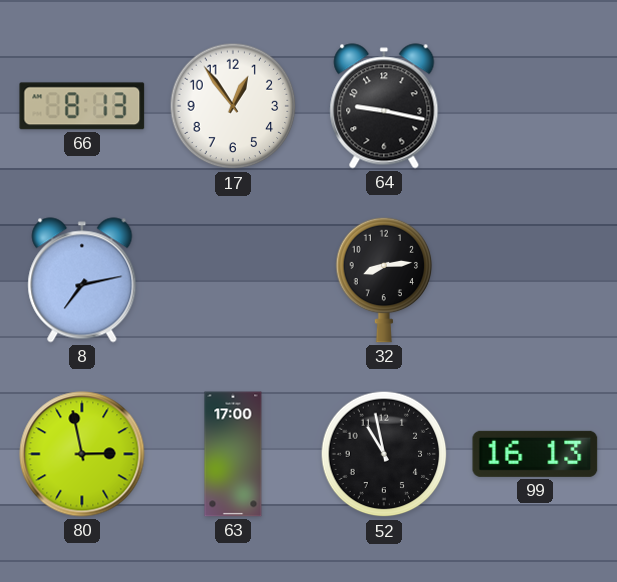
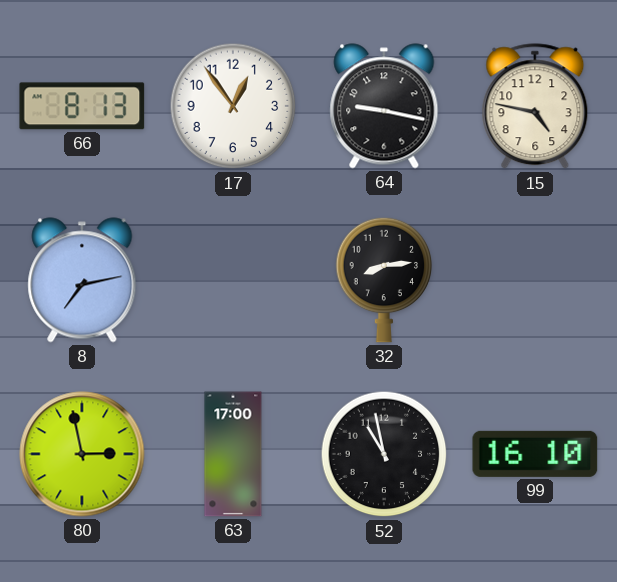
15: none -> 4:47
99: 16:13 -> 16:10
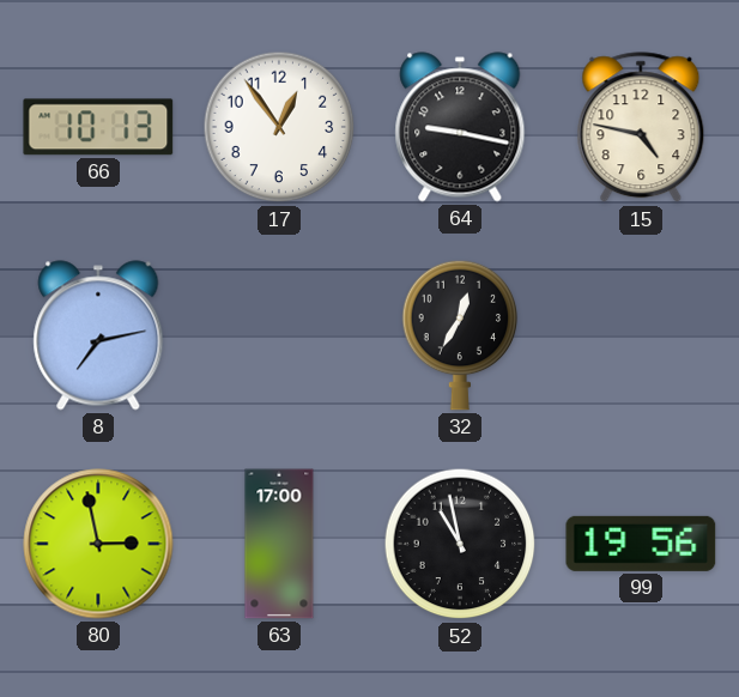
66: 8:13 -> 10:13
32: 8:14 -> 12:35
99: 16:10 -> 19:56
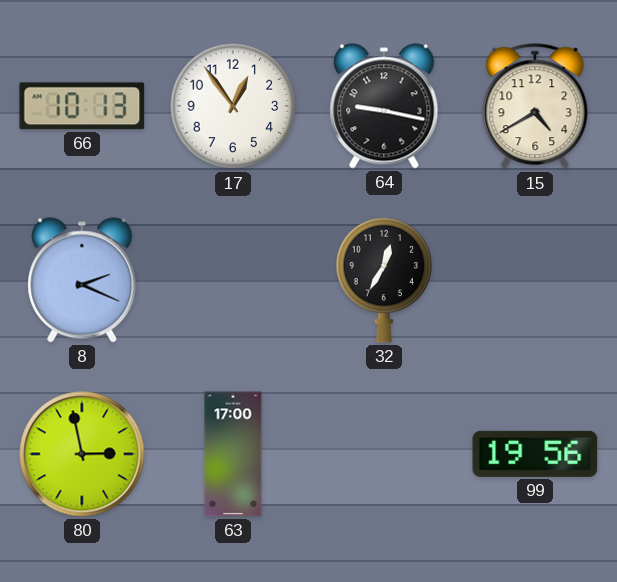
15: 4:47 -> 4:40
8: 7:13 -> 2:19
52: 10:58 -> none
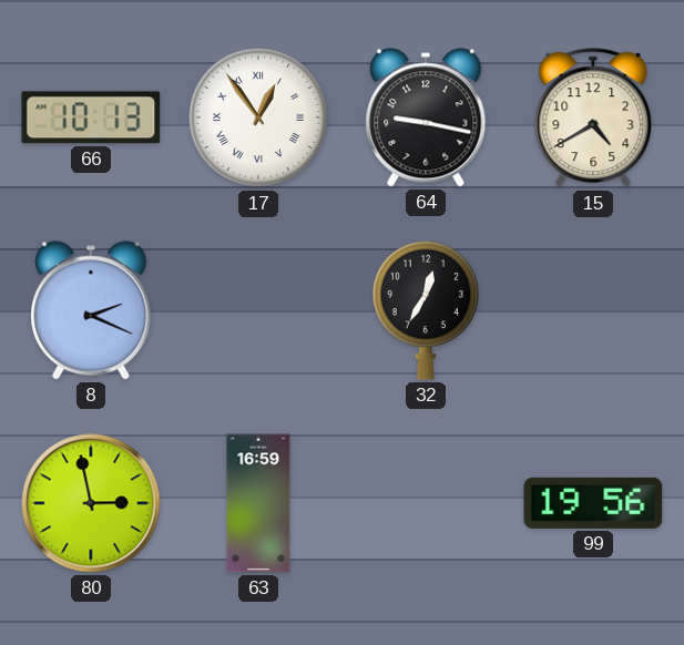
17 numerals: Arabic -> Roman
63: 17:00 -> 16:59
